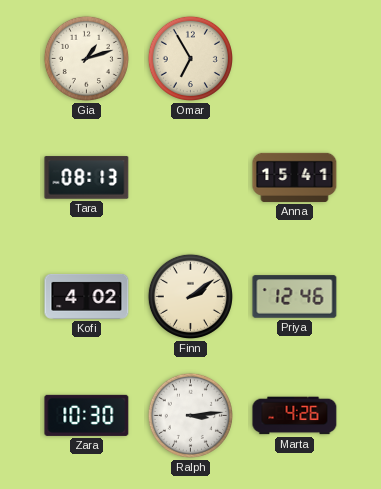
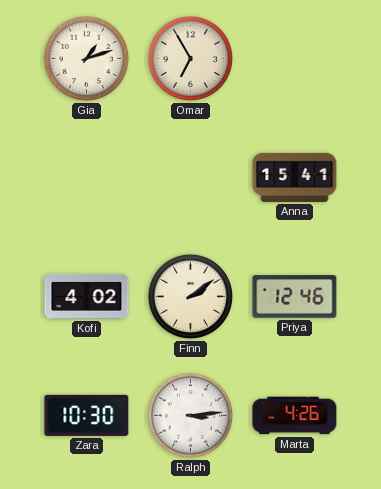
Tara: 08:13 -> none
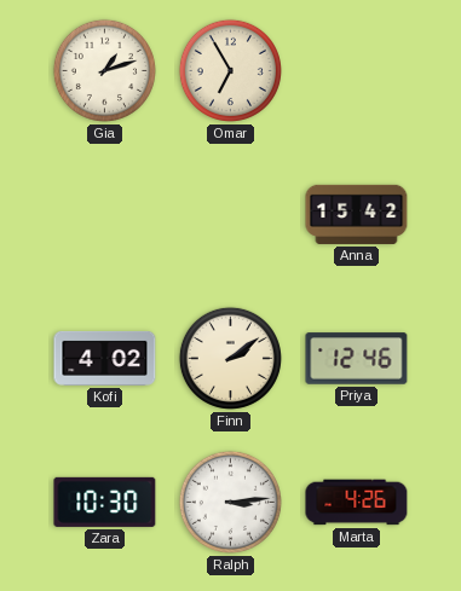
Anna: 15:41 -> 15:42
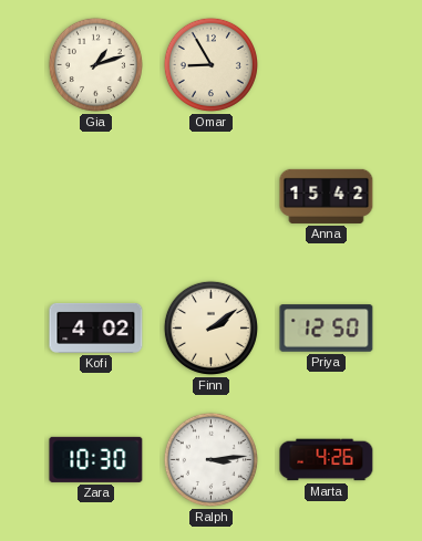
Omar: 6:55 -> 8:55
Priya: 12:46 -> 12:50
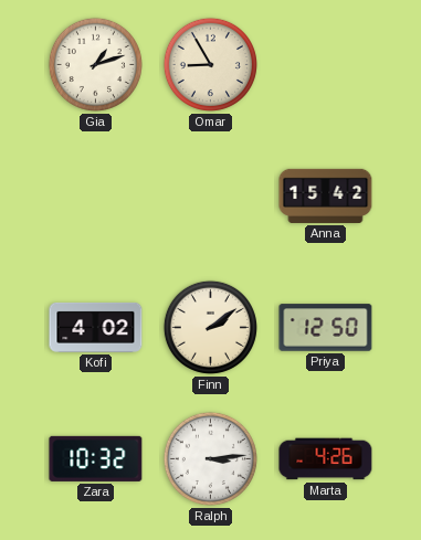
Zara: 10:30 -> 10:32
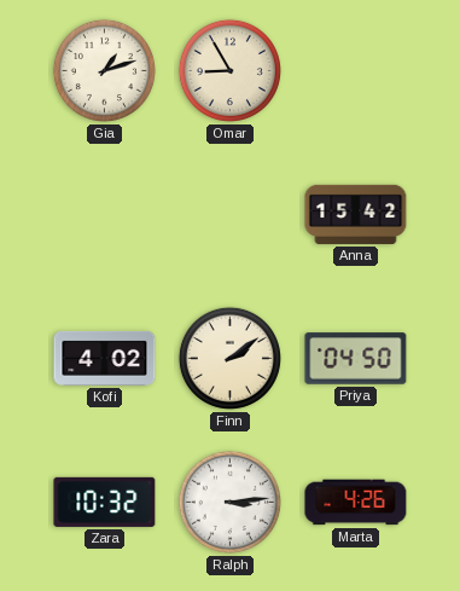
Priya: 12:50 -> 04:50
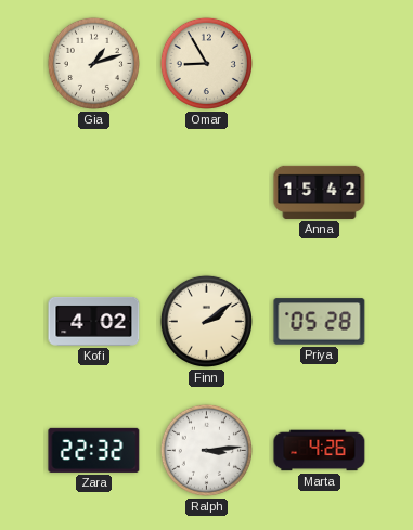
Priya: 04:50 -> 05:28
Zara: 10:32 -> 22:32
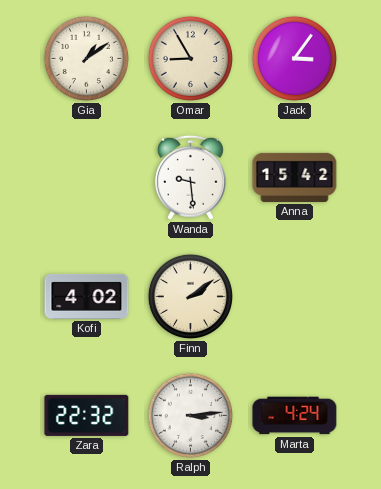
Gia: 1:12 -> 1:09
Jack: none -> 3:06
Wanda: none -> 9:29
Priya: 05:28 -> none
Marta: 4:26 -> 4:24
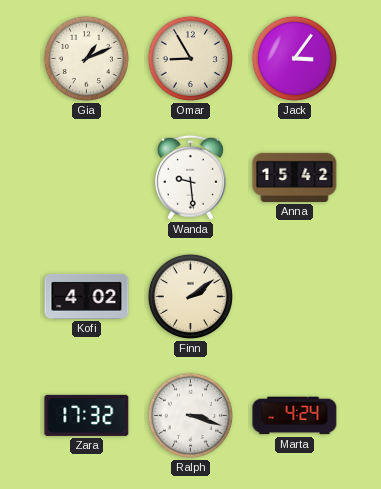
Gia: 1:09 -> 1:11
Zara: 22:32 -> 17:32
Ralph: 3:14 -> 3:18
